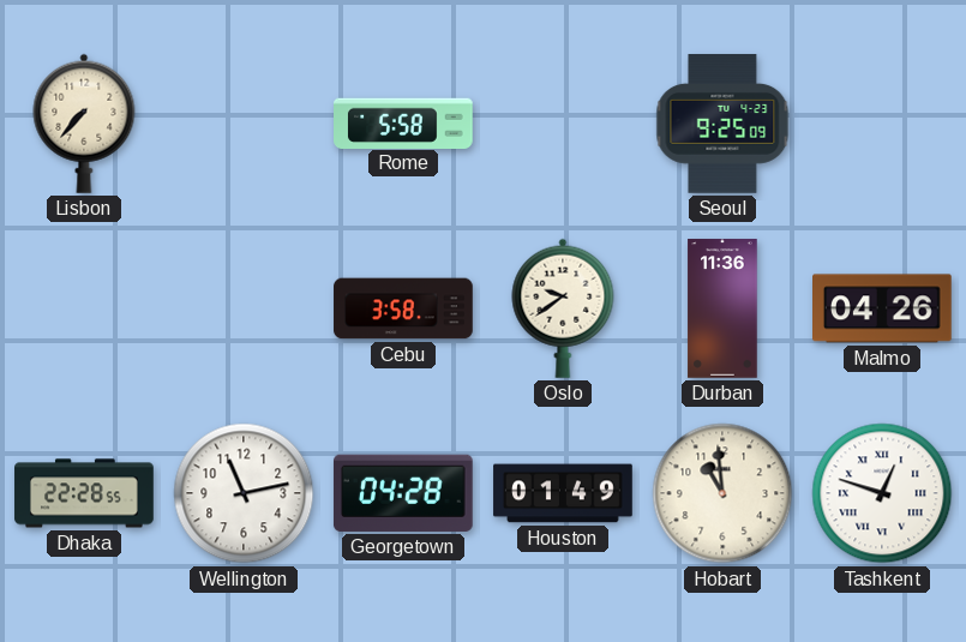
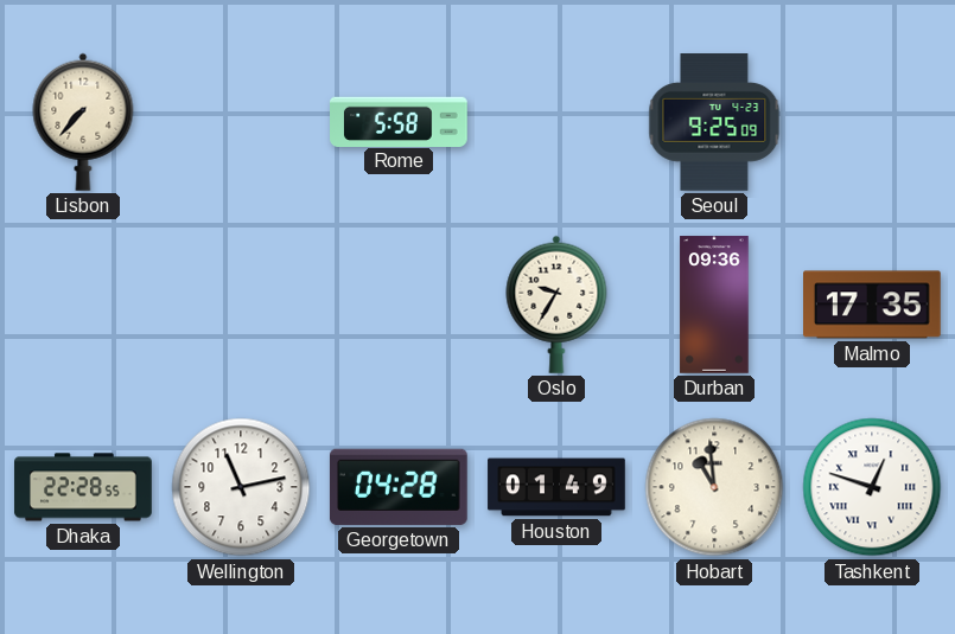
Cebu: 3:58 -> none
Oslo: 9:39 -> 9:35
Durban: 11:36 -> 09:36
Malmo: 04:26 -> 17:35
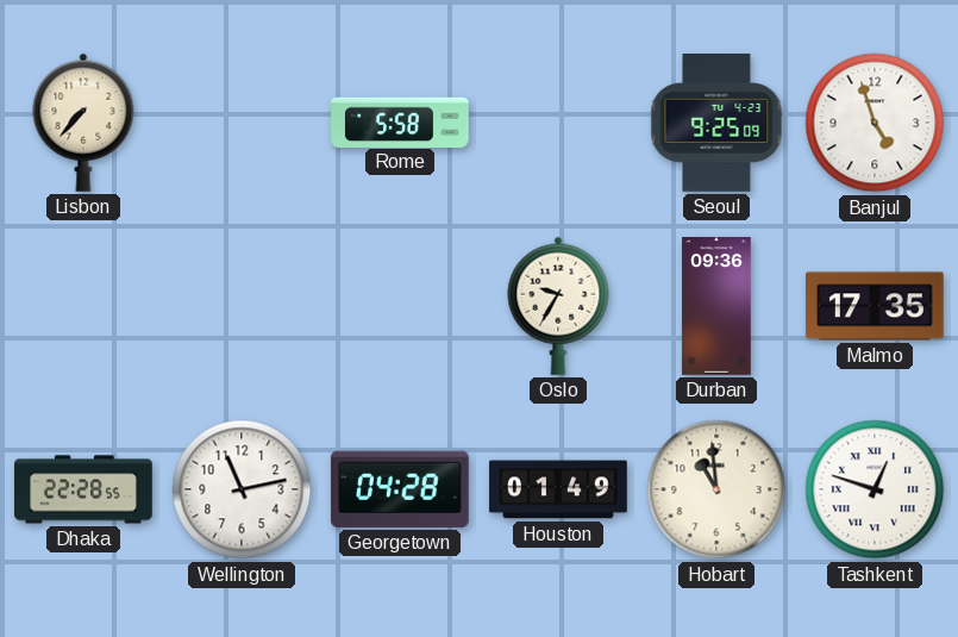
Banjul: none -> 4:57
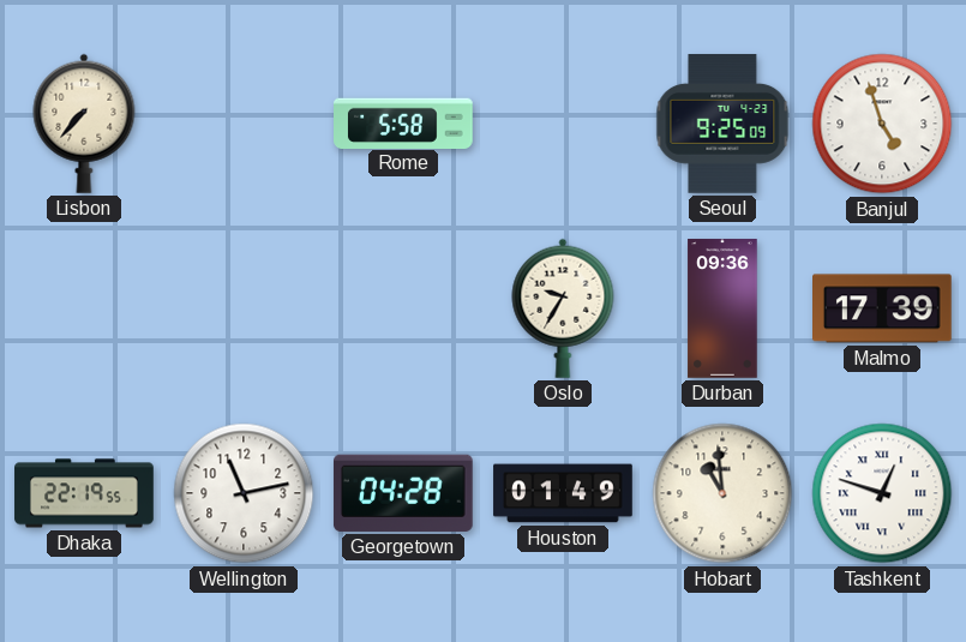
Malmo: 17:35 -> 17:39
Dhaka: 22:28 -> 22:19
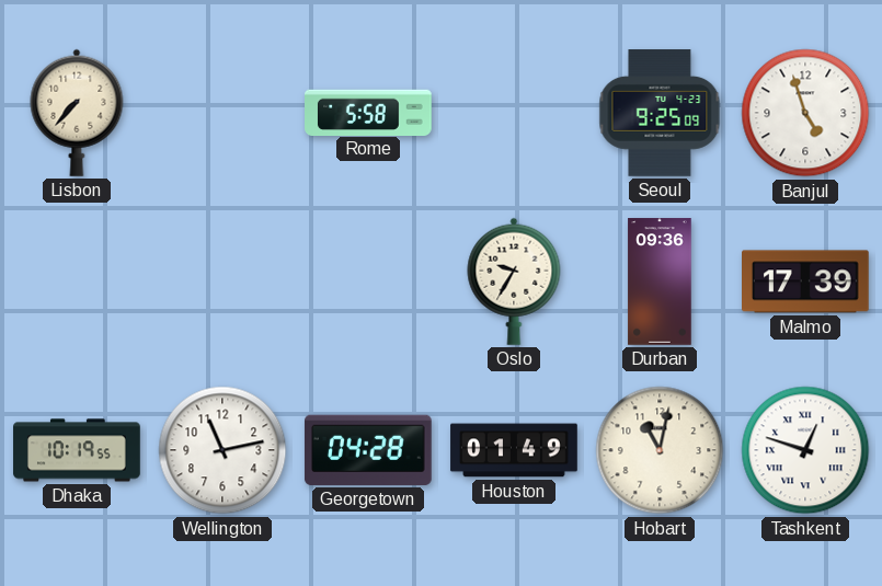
Dhaka: 22:19 -> 10:19
Hobart: 10:59 -> 11:02
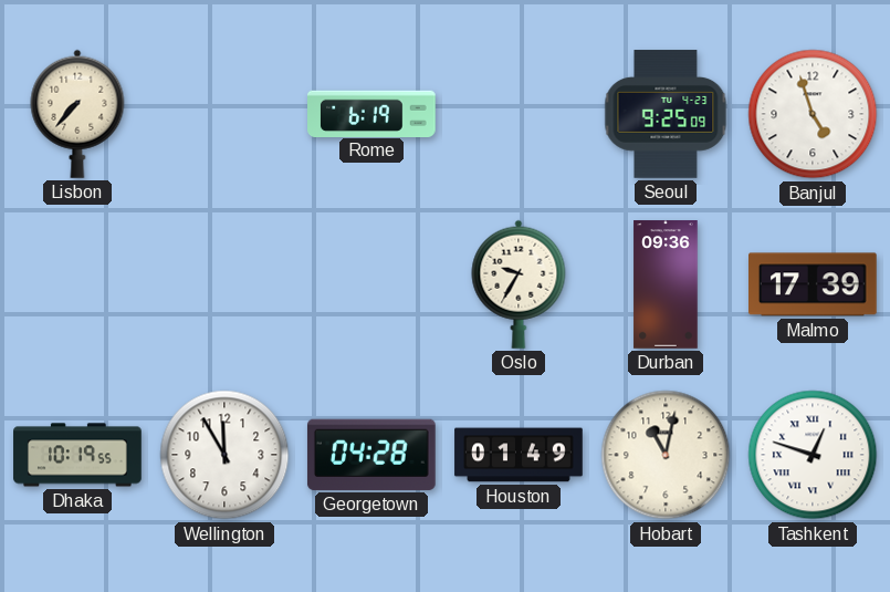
Rome: 5:58 -> 6:19
Wellington: 11:13 -> 11:55
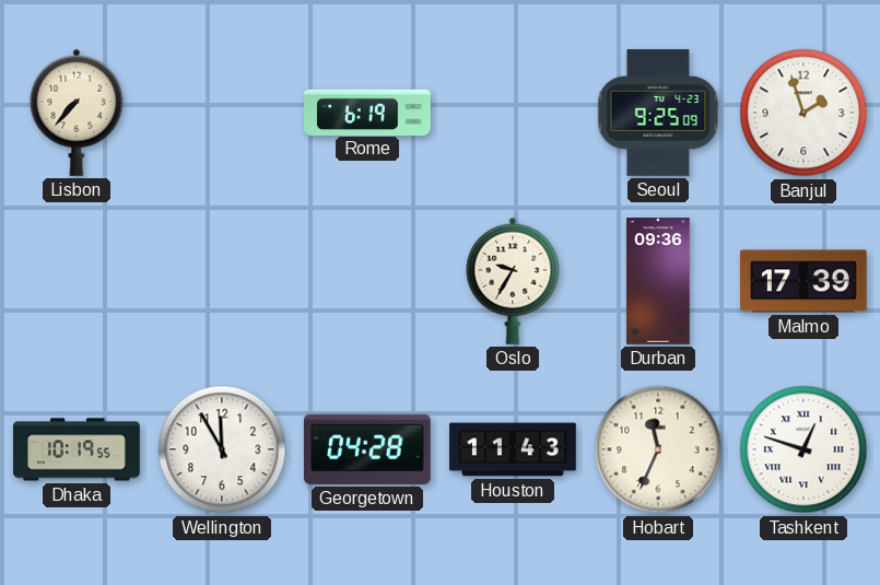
Banjul: 4:57 -> 1:57
Houston: 01:49 -> 11:43
Hobart: 11:02 -> 11:34
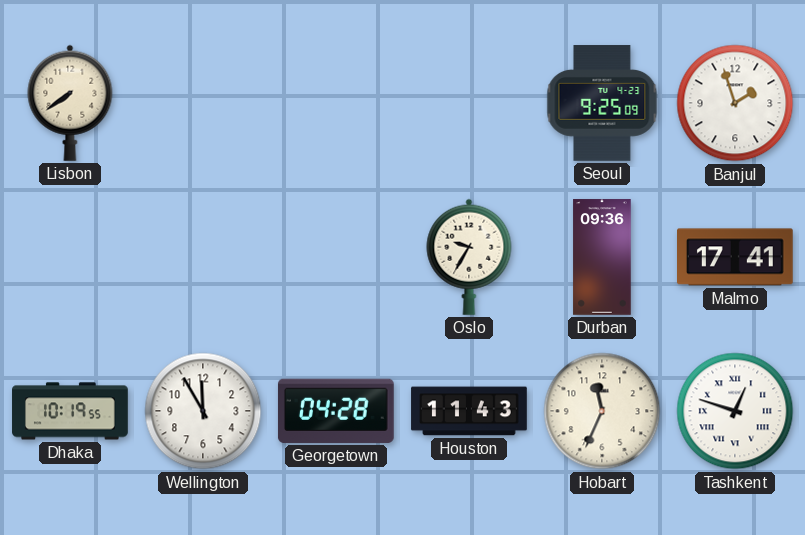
Lisbon: 7:37 -> 7:39
Rome: 6:19 -> none
Malmo: 17:39 -> 17:41
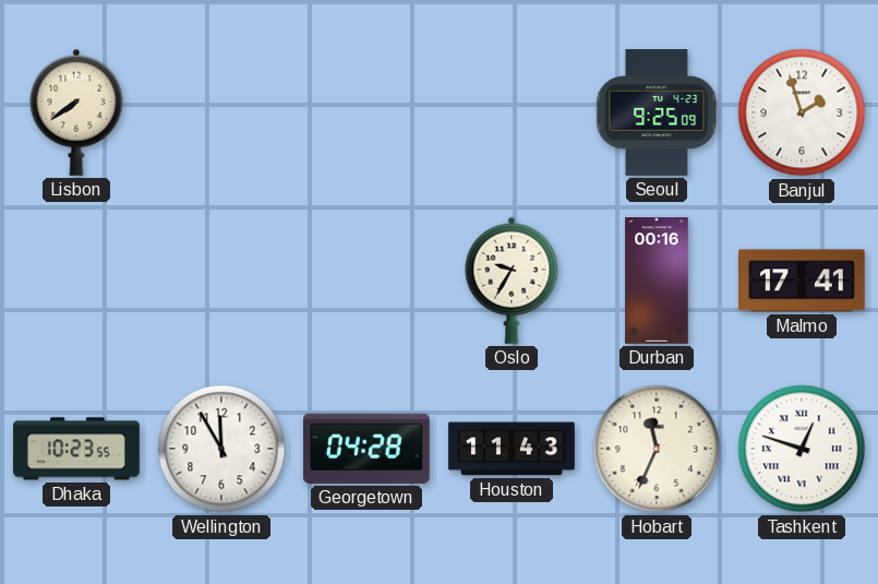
Durban: 09:36 -> 00:16
Dhaka: 10:19 -> 10:23
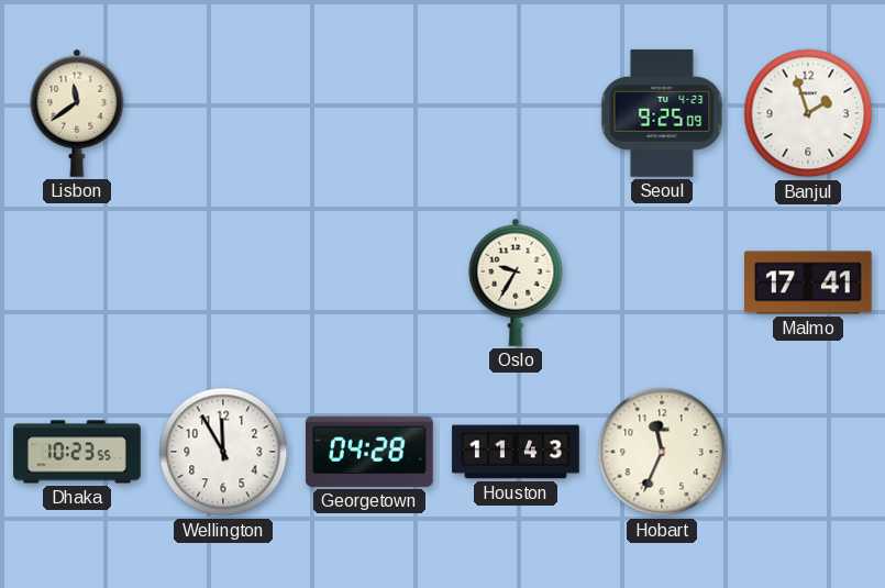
Lisbon: 7:39 -> 11:39
Durban: 00:16 -> none
Tashkent: 12:48 -> none
